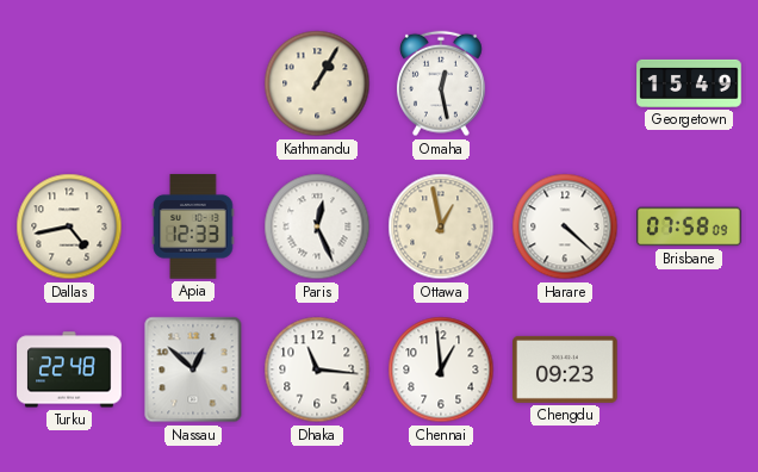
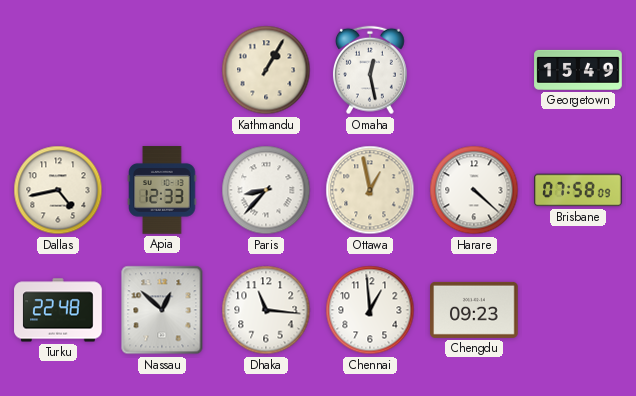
Paris: 12:26 -> 8:37
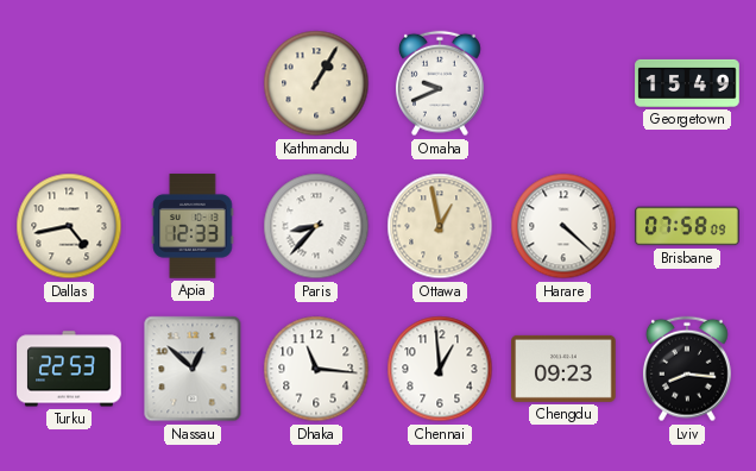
Omaha: 12:28 -> 9:41
Turku: 22:48 -> 22:53
Lviv: none -> 8:16
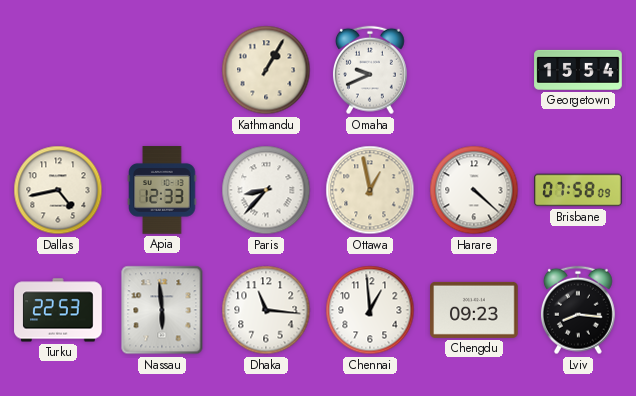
Georgetown: 15:49 -> 15:54
Nassau: 12:52 -> 5:59
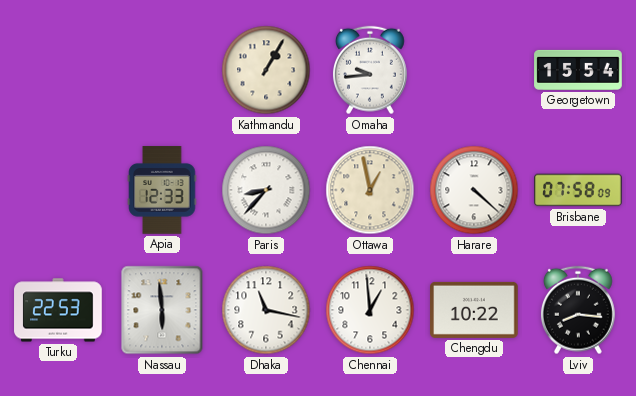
Omaha: 9:41 -> 9:44
Dallas: 4:43 -> none
Dhaka: 11:16 -> 11:17
Chengdu: 09:23 -> 10:22
